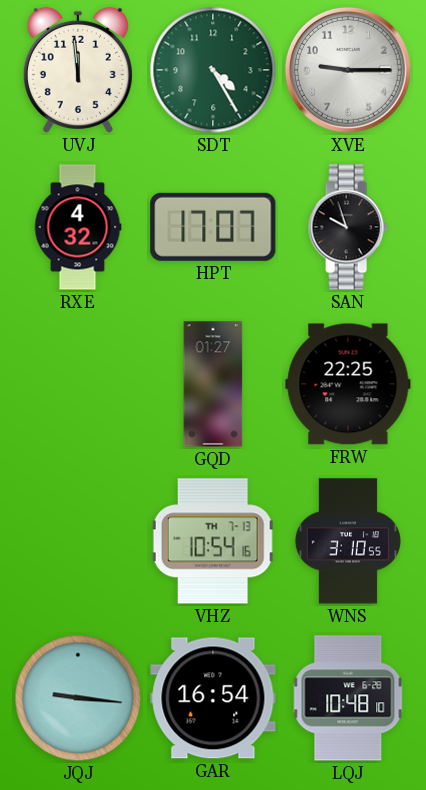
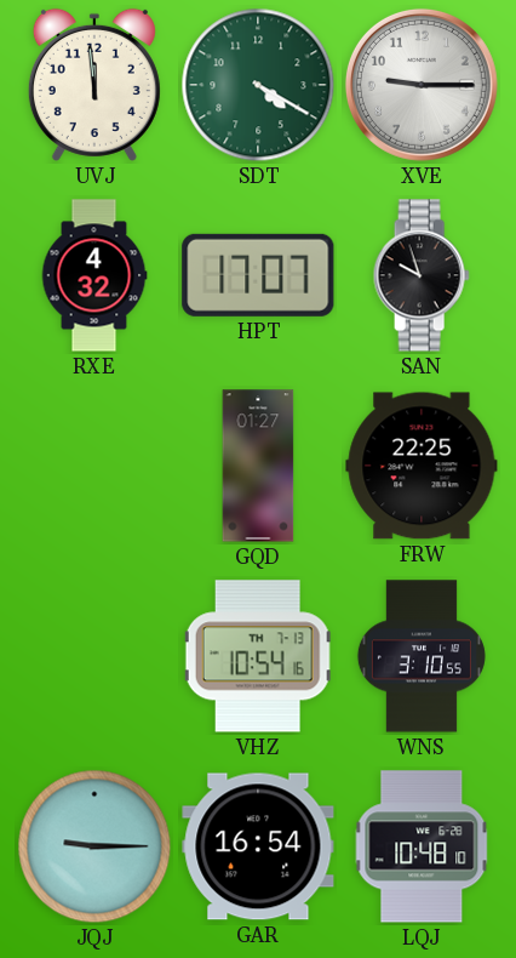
SDT: 4:25 -> 4:20
JQJ: 9:16 -> 9:15
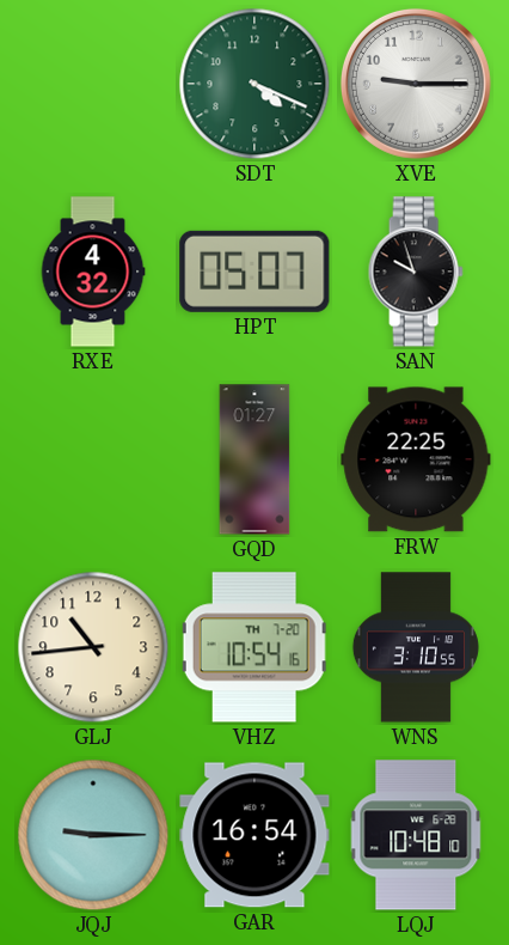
UVJ: 11:59 -> none
SDT: 4:20 -> 4:19
HPT: 17:07 -> 05:07
GLJ: none -> 10:44
VHZ date: TH 7-13 -> TH 7-20
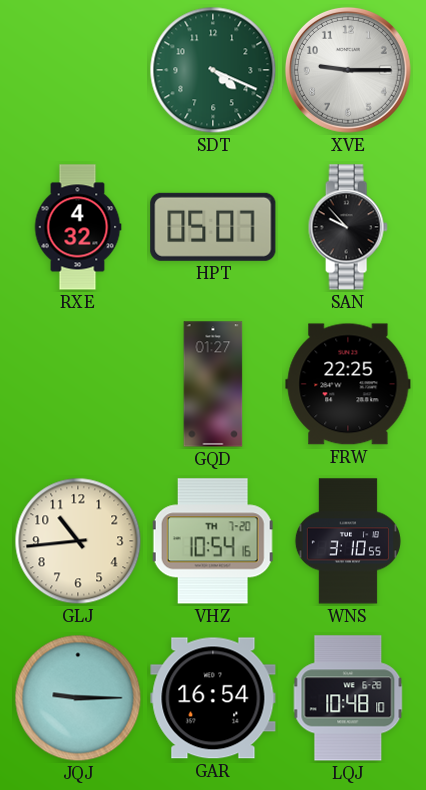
SAN: 9:57 -> 9:53
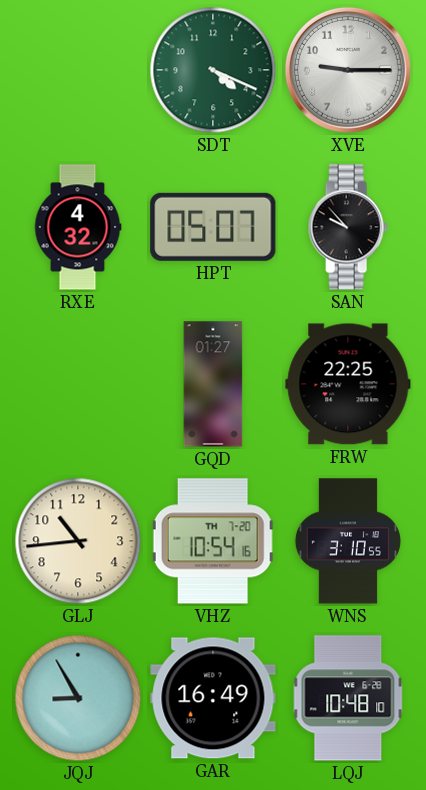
JQJ: 9:15 -> 8:55
GAR: 16:54 -> 16:49
